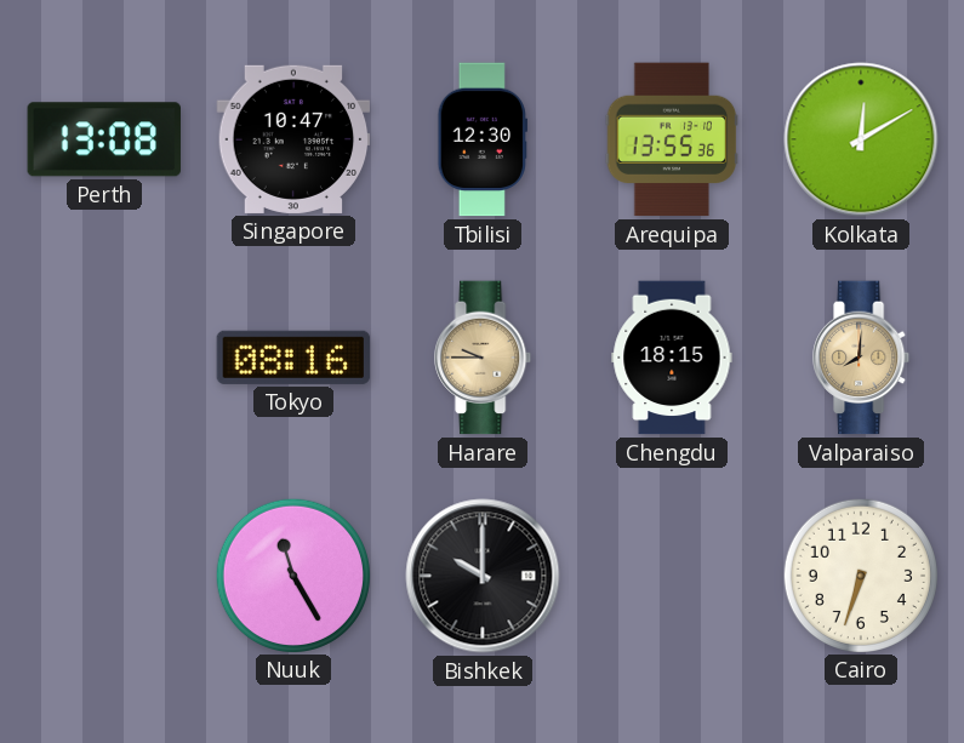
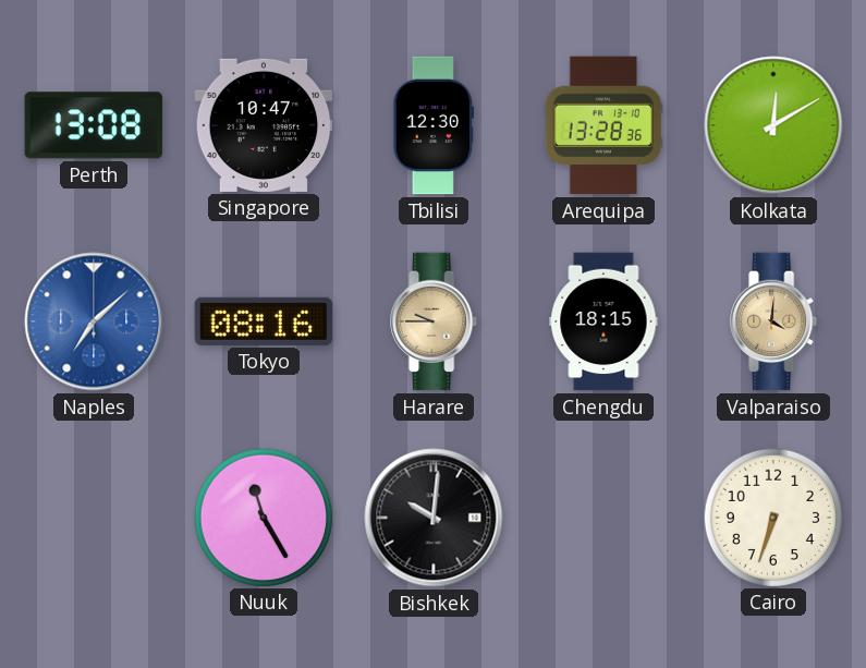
Arequipa: 13:55 -> 13:28
Naples: none -> 7:08
Valparaiso: 8:01 -> 4:01
Bishkek: 10:00 -> 10:01
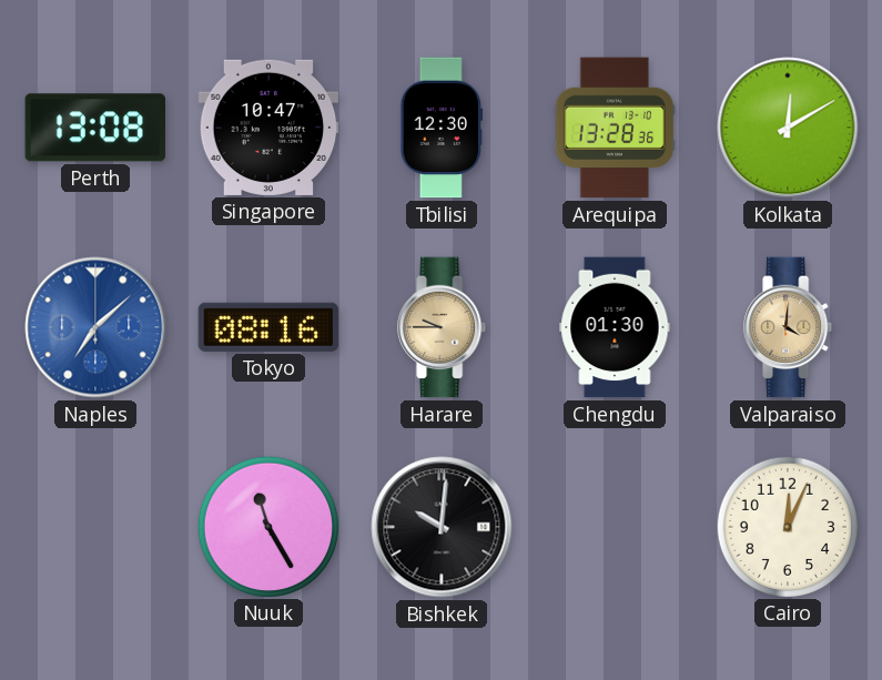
Chengdu: 18:15 -> 01:30
Cairo: 6:33 -> 12:04
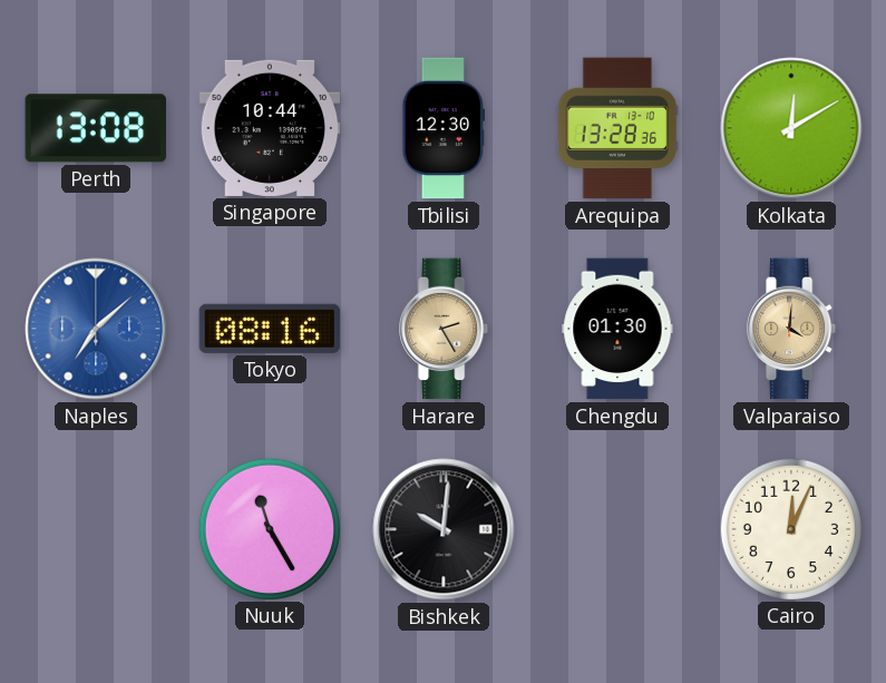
Singapore: 10:47 -> 10:44
Harare: 9:45 -> 2:25
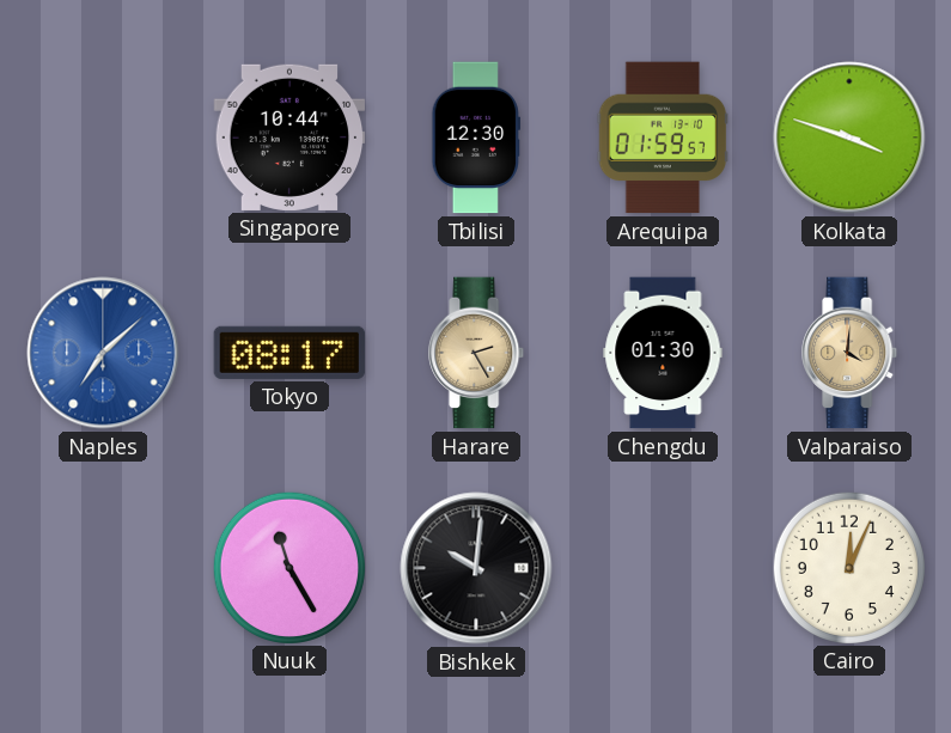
Perth: 13:08 -> none
Arequipa: 13:28 -> 01:59
Kolkata: 12:10 -> 3:48
Tokyo: 08:16 -> 08:17
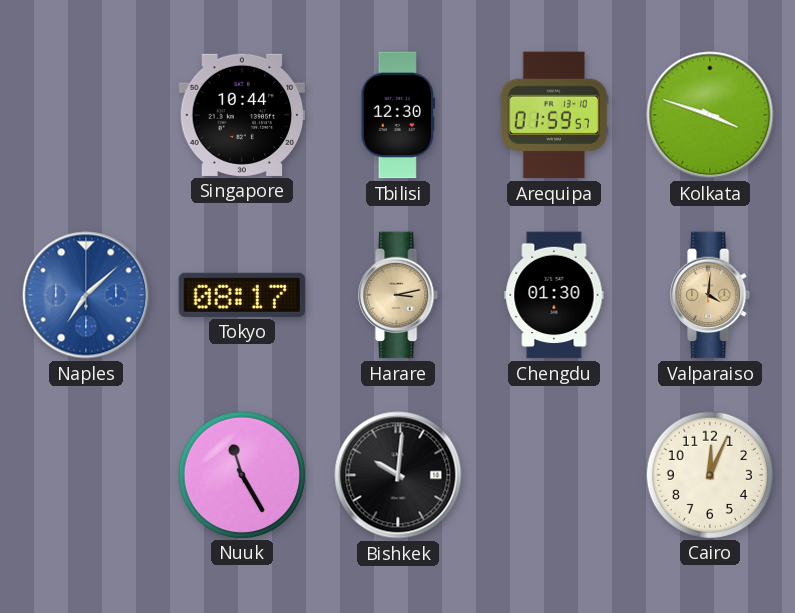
Harare: 2:25 -> 3:13
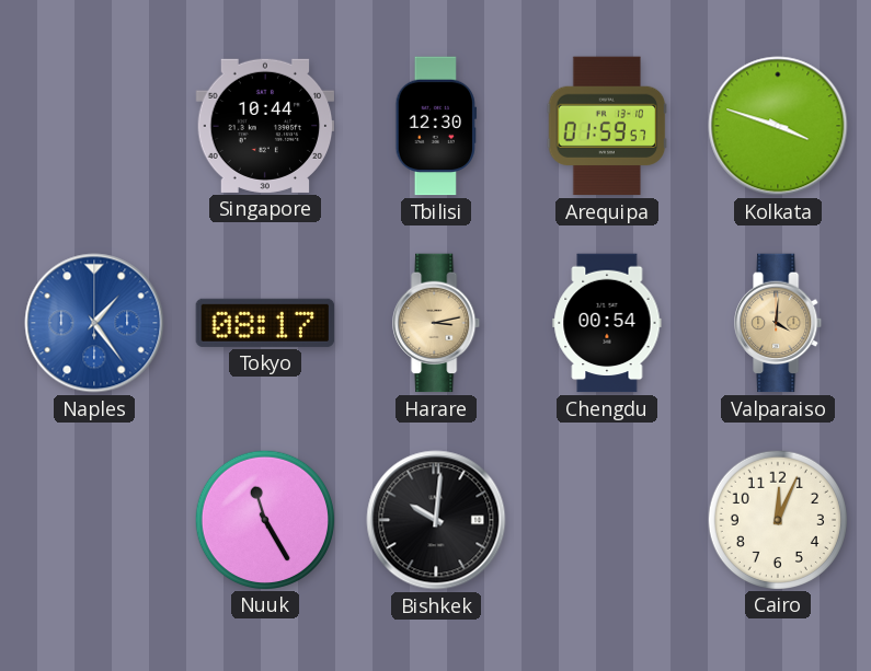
Naples: 7:08 -> 1:24
Chengdu: 01:30 -> 00:54
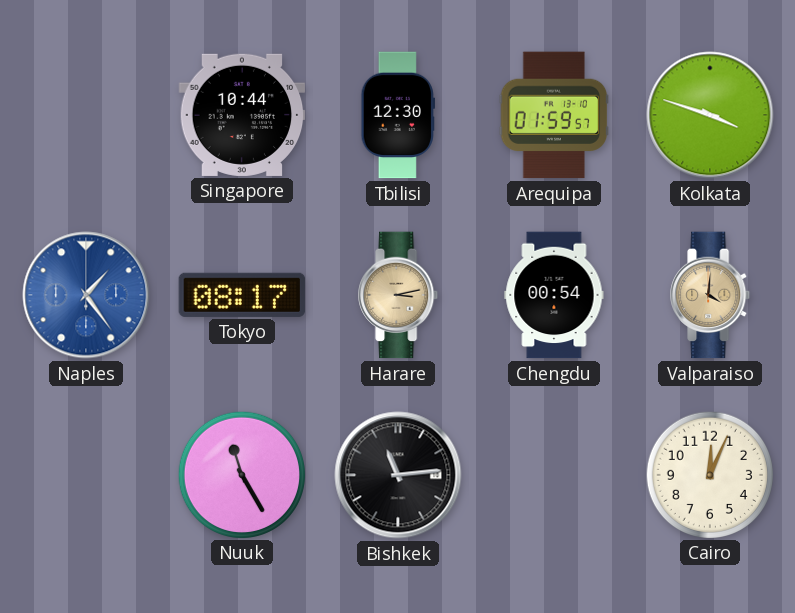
Bishkek: 10:01 -> 11:14
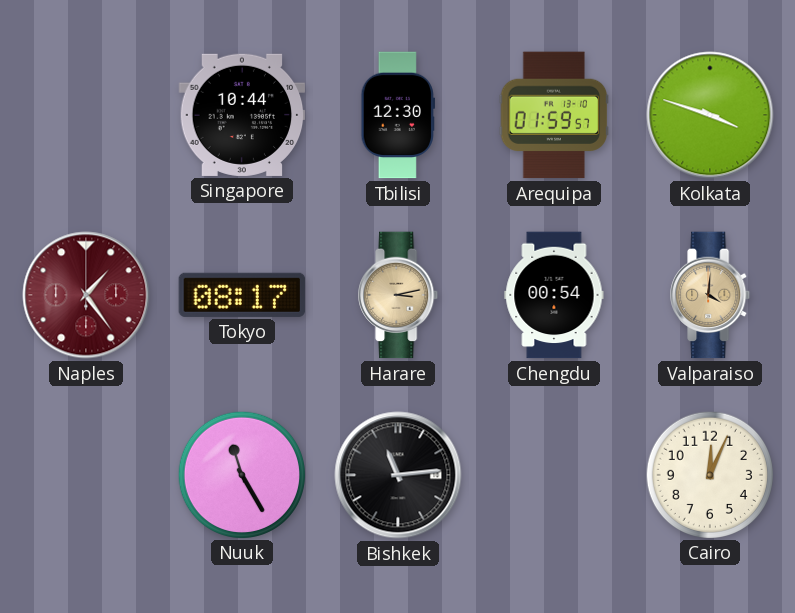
Naples dial: blue -> burgundy
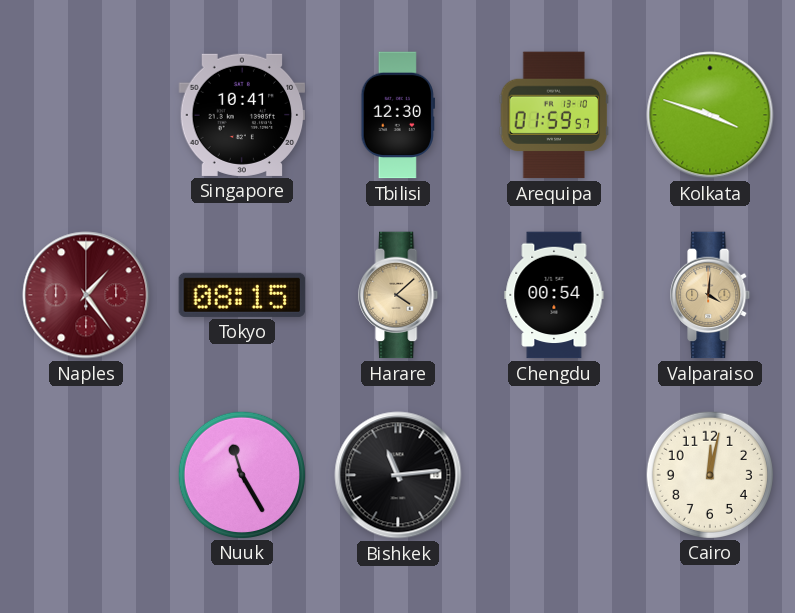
Singapore: 10:44 -> 10:41
Tokyo: 08:17 -> 08:15
Harare: 3:13 -> 4:08
Cairo: 12:04 -> 12:02
